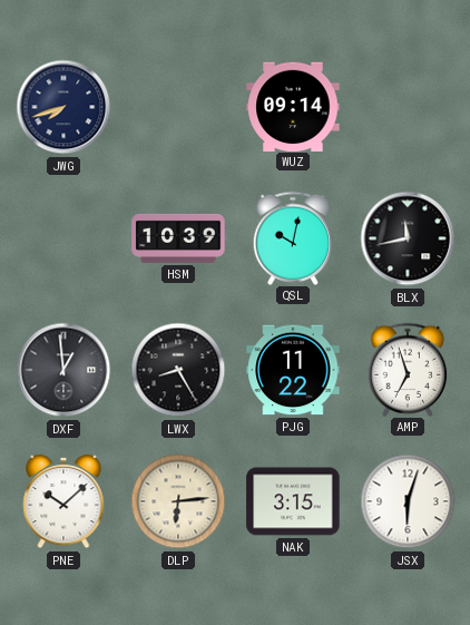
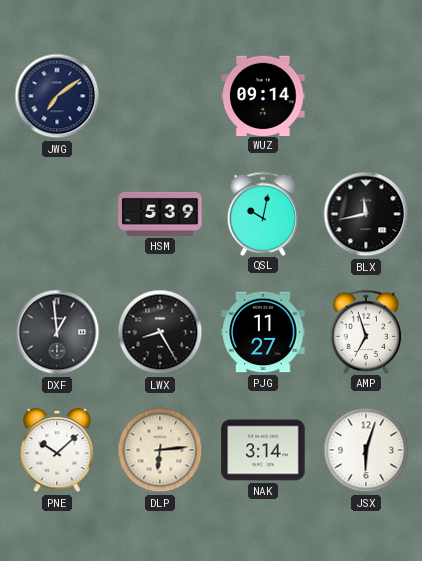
JWG: 7:42 -> 7:09
HSM: 10:39 -> 5:39
PJG: 11:22 -> 11:27
NAK: 3:15 -> 3:14
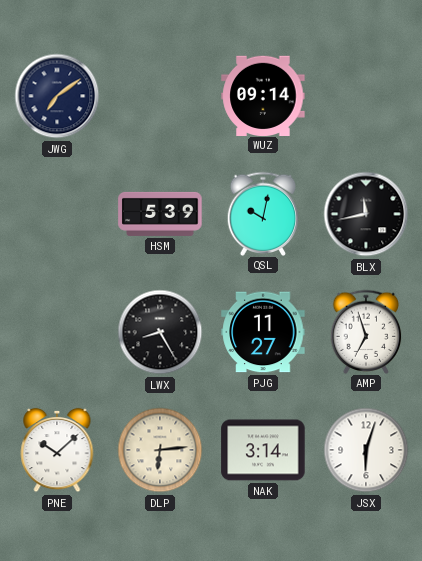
DXF: 12:59 -> none
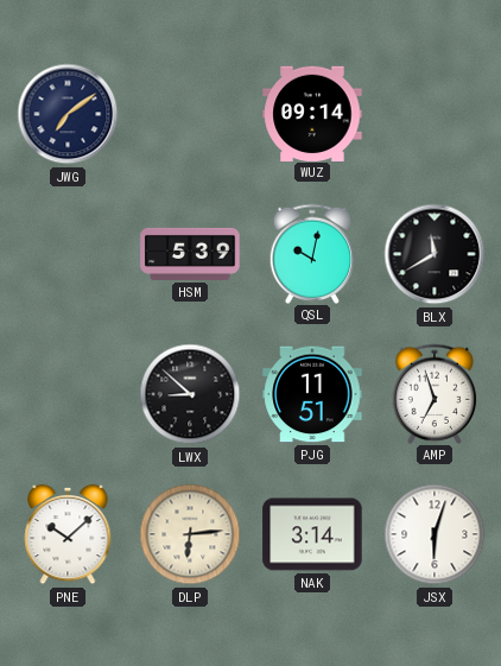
BLX: 11:43 -> 11:40
LWX: 8:25 -> 8:52
PJG: 11:27 -> 11:51
